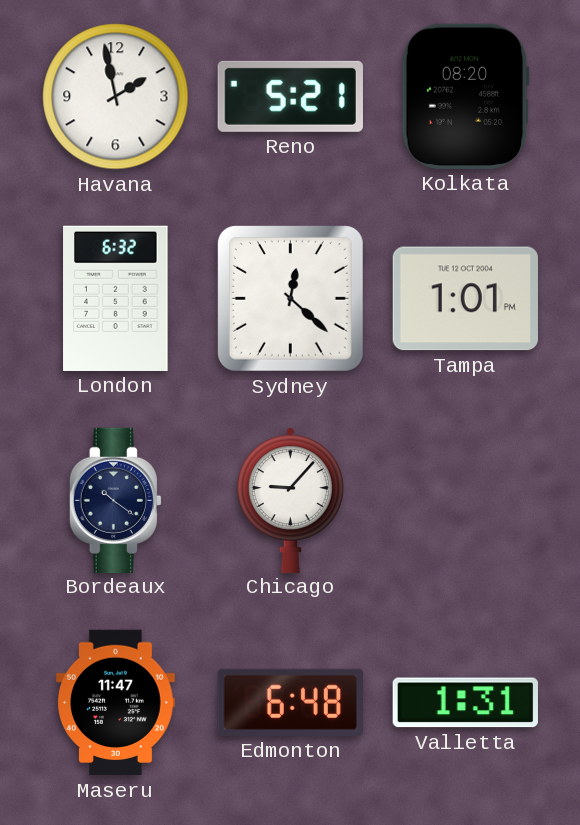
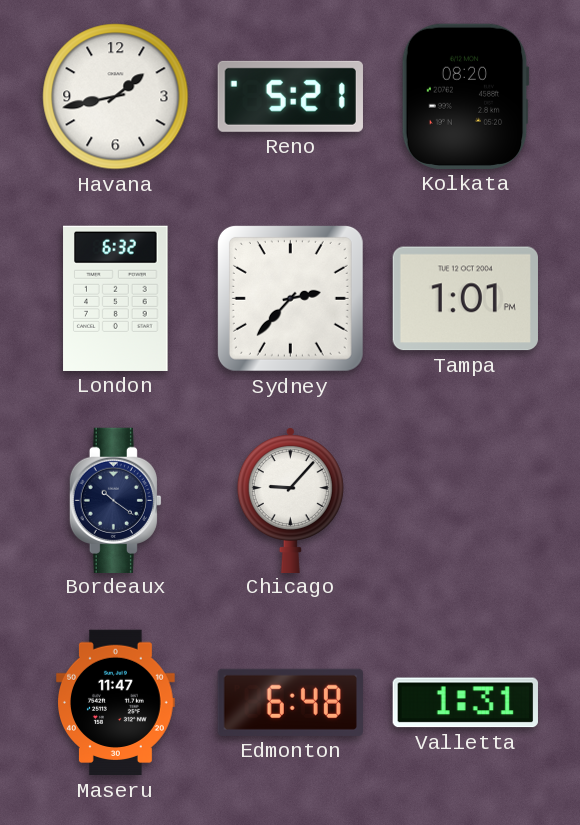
Havana: 1:58 -> 1:43
Sydney: 12:22 -> 2:37
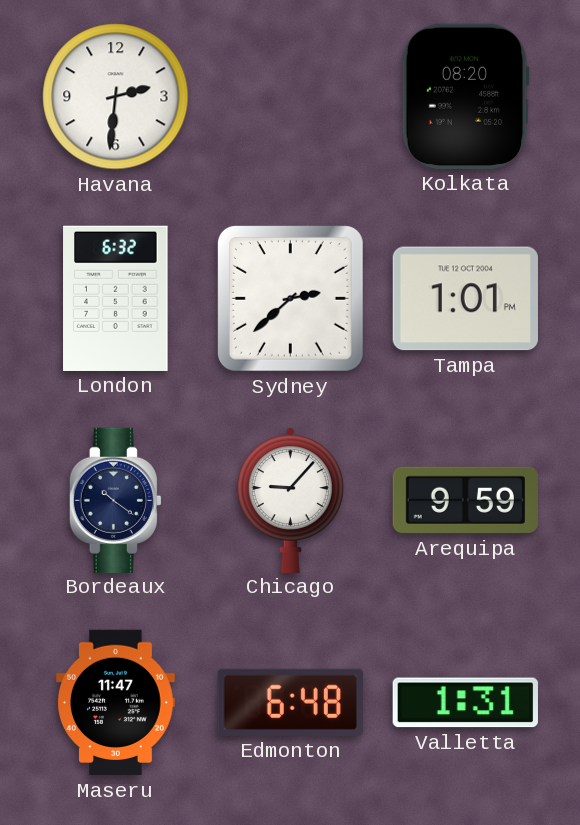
Havana: 1:43 -> 2:31
Reno: 5:21 -> none
Sydney: 2:37 -> 2:38
Arequipa: none -> 9:59
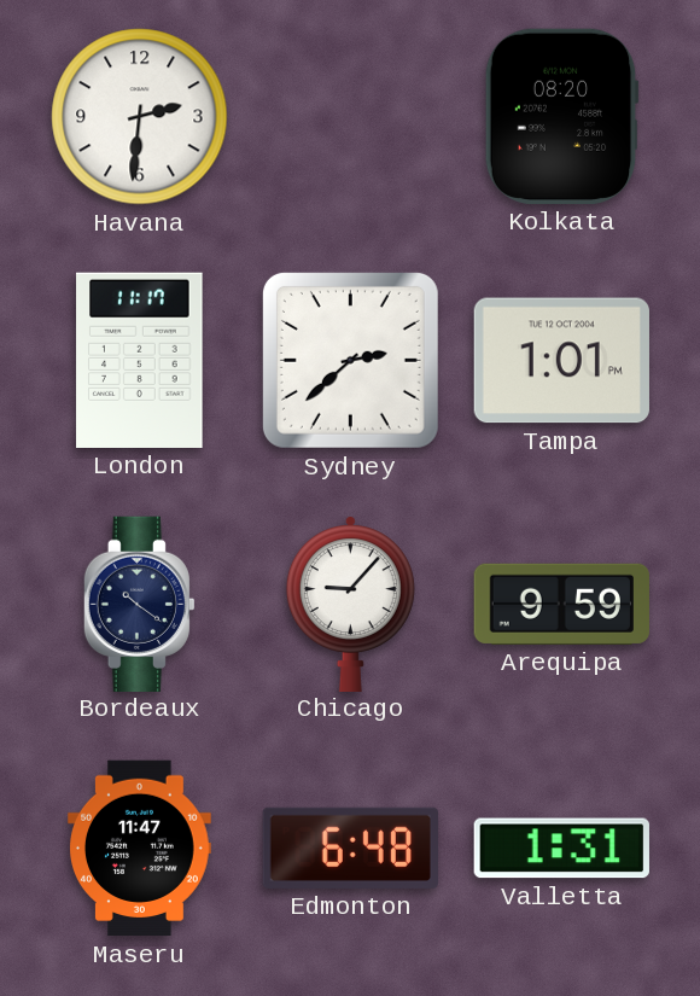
London: 6:32 -> 11:17
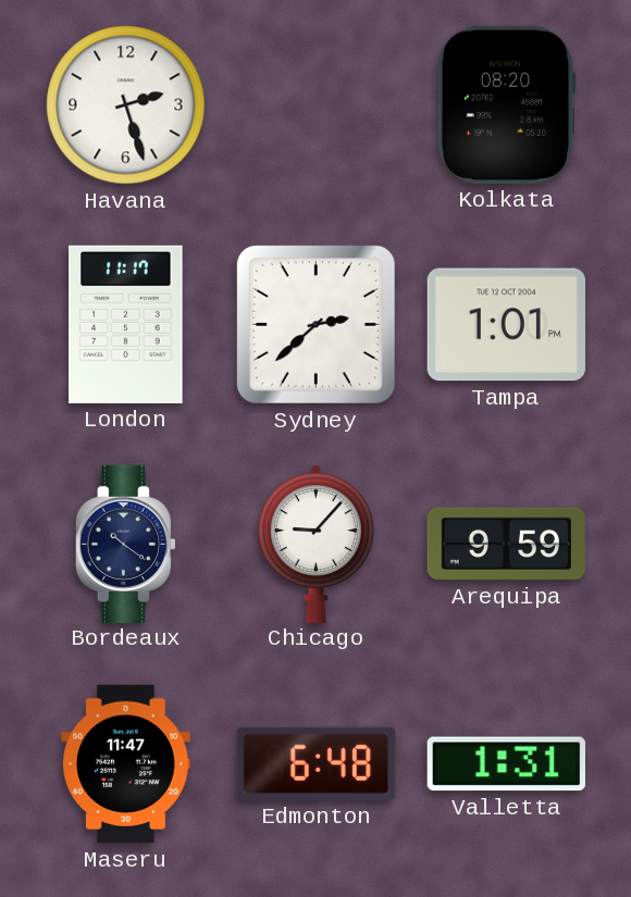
Havana: 2:31 -> 2:27
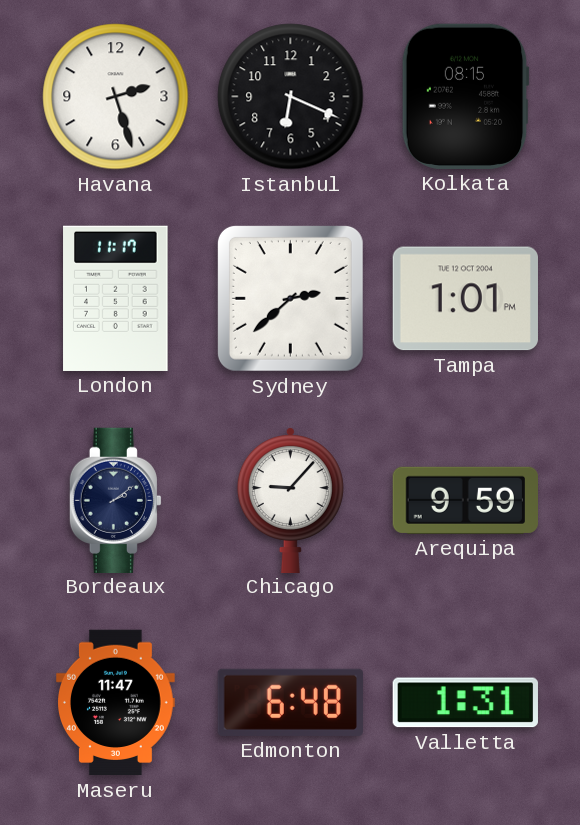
Istanbul: none -> 6:19
Kolkata: 08:20 -> 08:15
Bordeaux: 10:21 -> 2:09
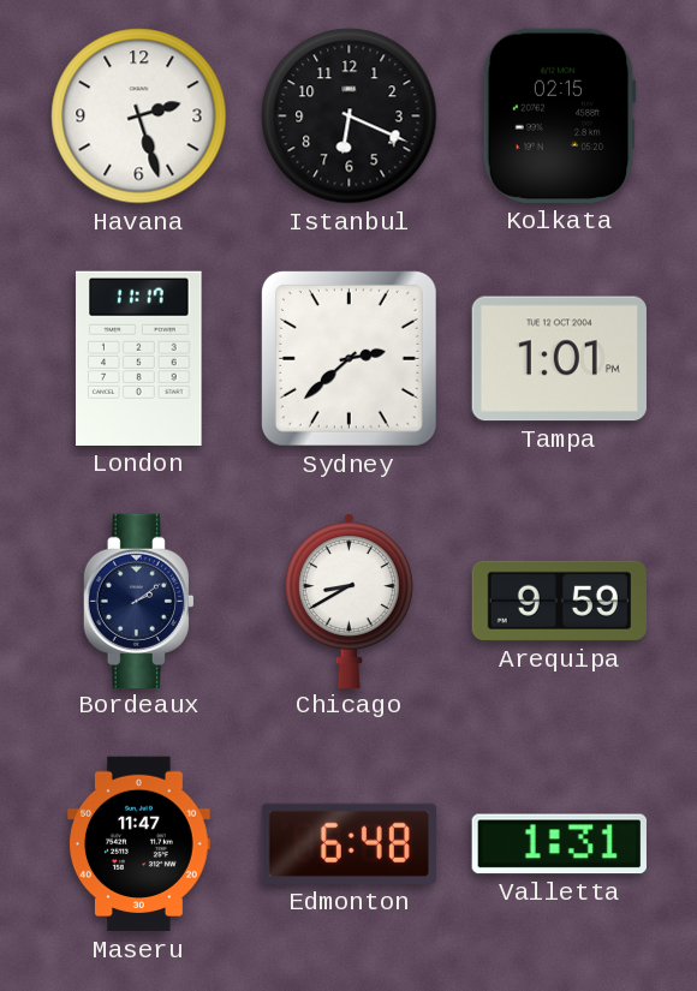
Kolkata: 08:15 -> 02:15
Chicago: 9:07 -> 8:40
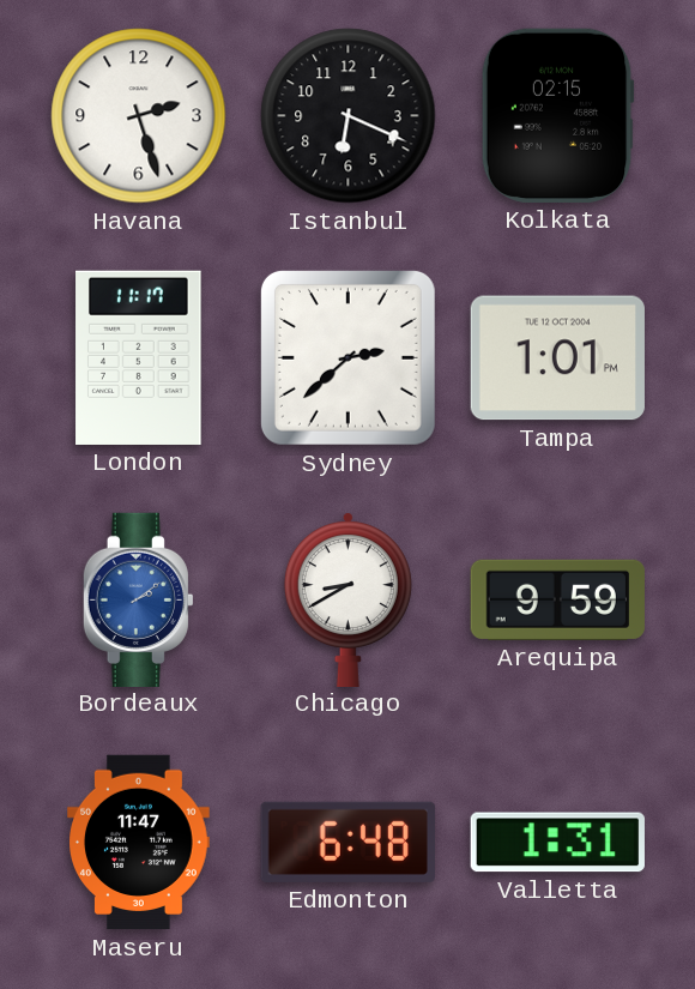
Bordeaux dial: navy -> blue
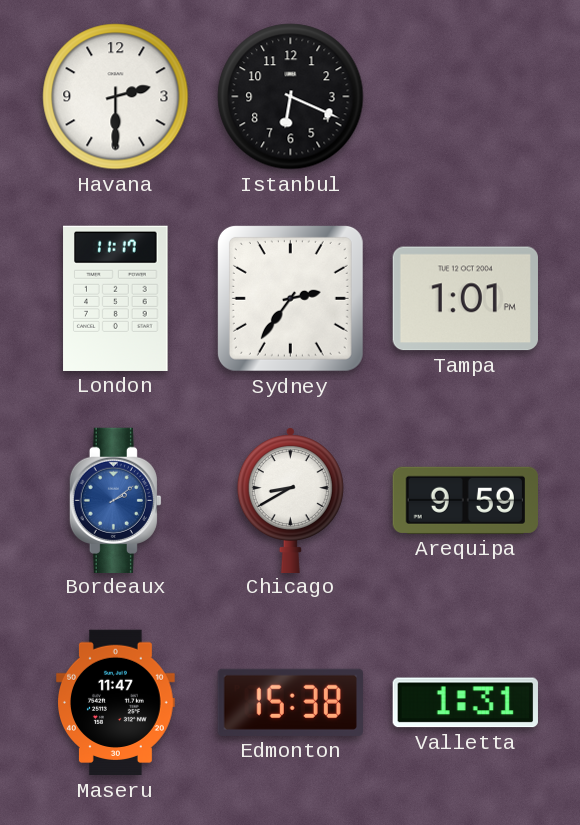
Havana: 2:27 -> 2:30
Kolkata: 02:15 -> none
Sydney: 2:38 -> 2:36
Edmonton: 6:48 -> 15:38
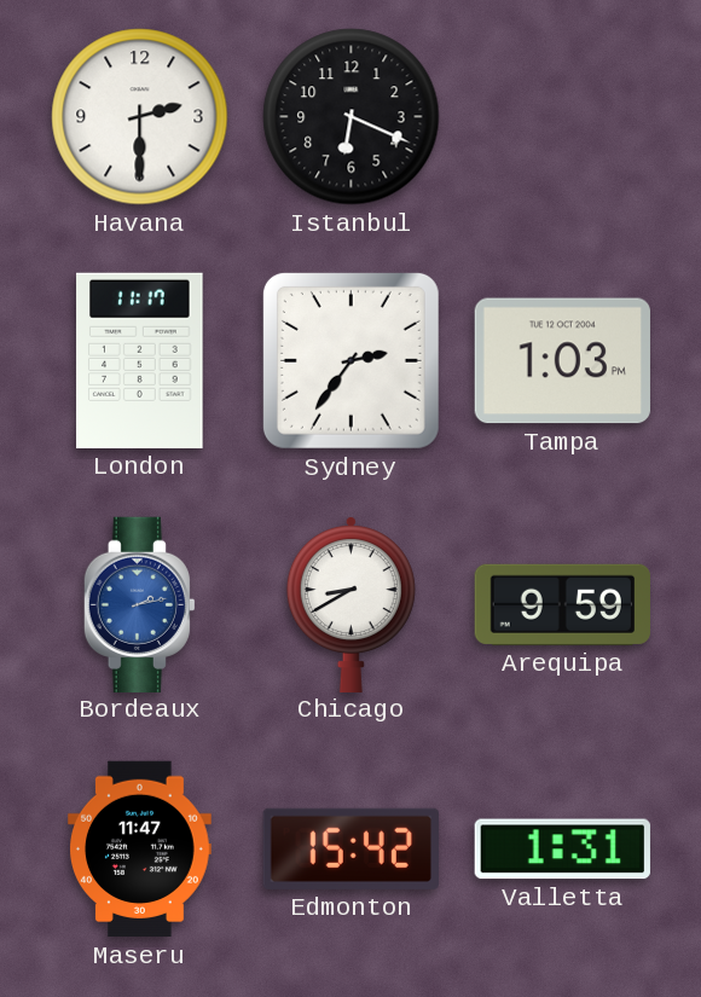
Tampa: 1:01 -> 1:03
Bordeaux: 2:09 -> 2:13
Edmonton: 15:38 -> 15:42
